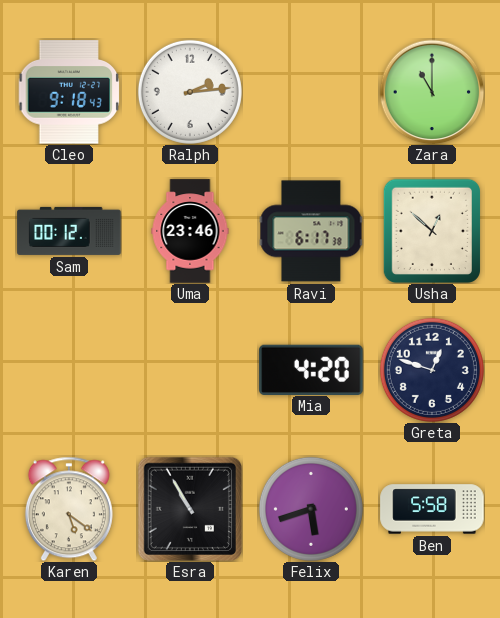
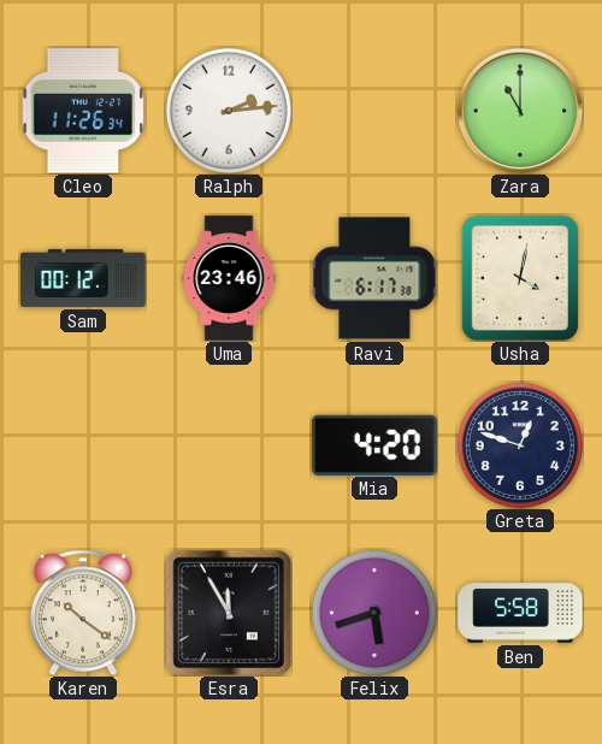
Cleo: 9:18 -> 11:26
Usha: 12:52 -> 4:02
Karen: 5:21 -> 10:21
Esra: 10:55 -> 11:55
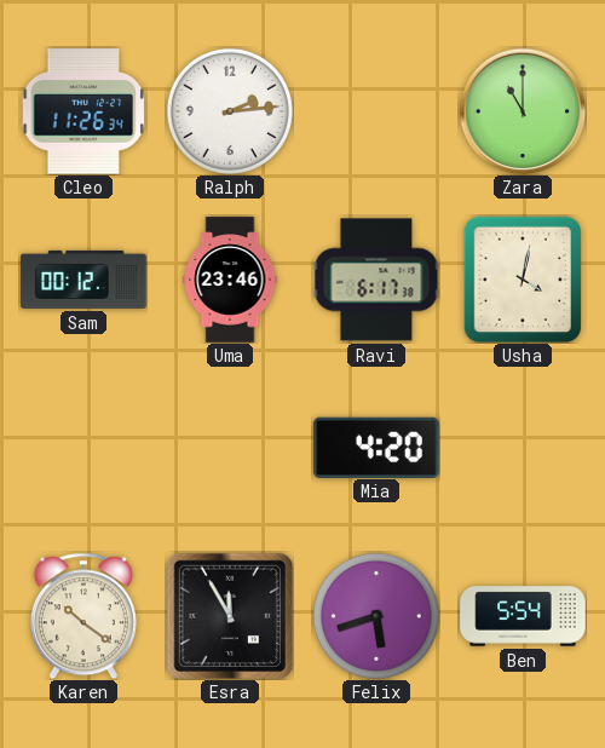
Greta: 12:48 -> none
Ben: 5:58 -> 5:54
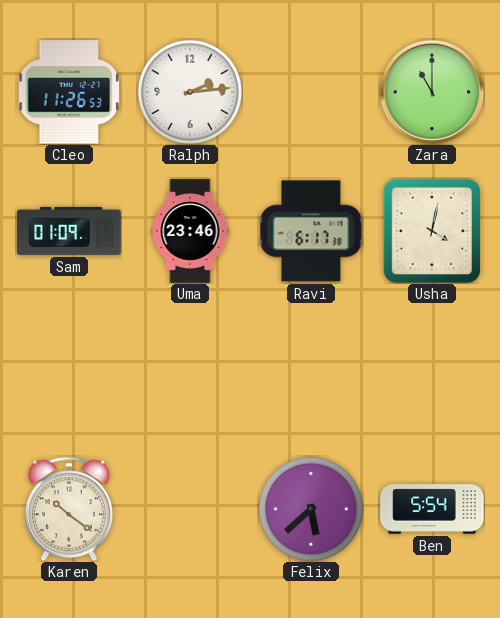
Cleo: 11:26:34 -> 11:26:53
Sam: 00:12 -> 01:09
Mia: 4:20 -> none
Esra: 11:55 -> none
Felix: 5:42 -> 5:38
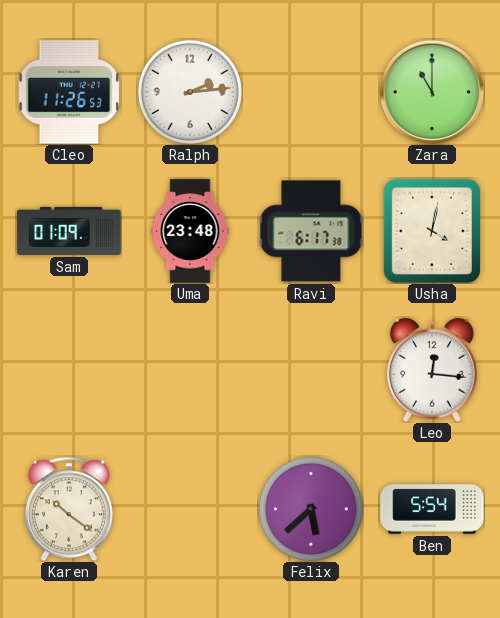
Uma: 23:46 -> 23:48
Leo: none -> 12:16
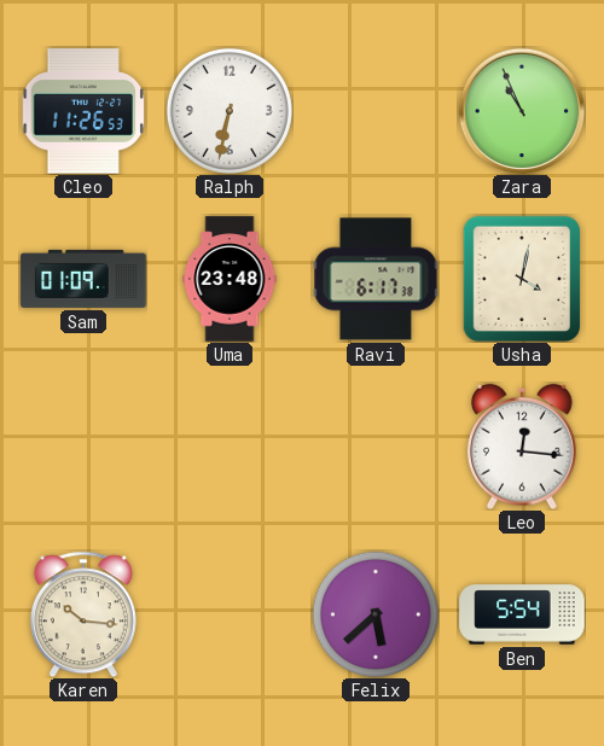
Ralph: 2:14 -> 6:32
Zara: 11:00 -> 10:56
Karen: 10:21 -> 10:16
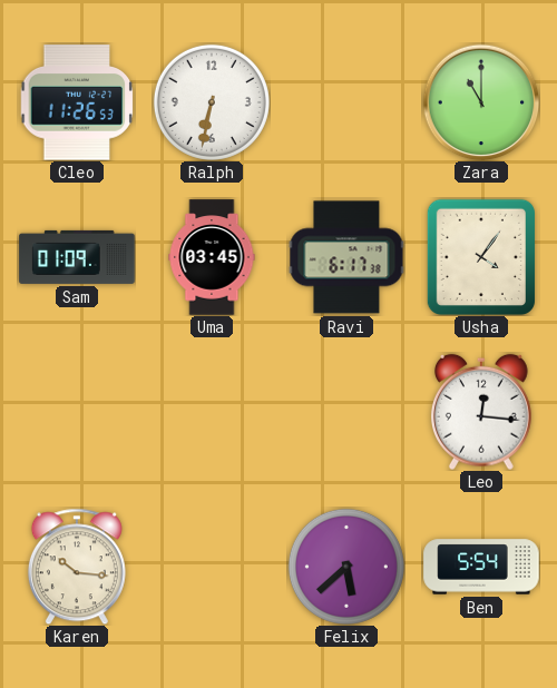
Zara: 10:56 -> 11:00
Uma: 23:48 -> 03:45
Usha: 4:02 -> 4:06
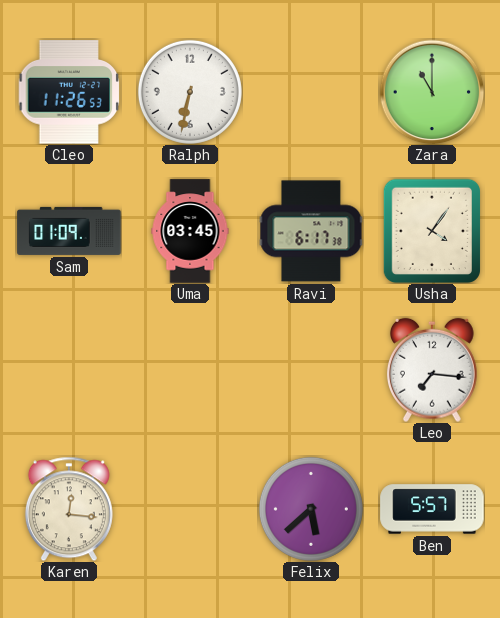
Leo: 12:16 -> 7:16
Karen: 10:16 -> 12:16
Ben: 5:54 -> 5:57
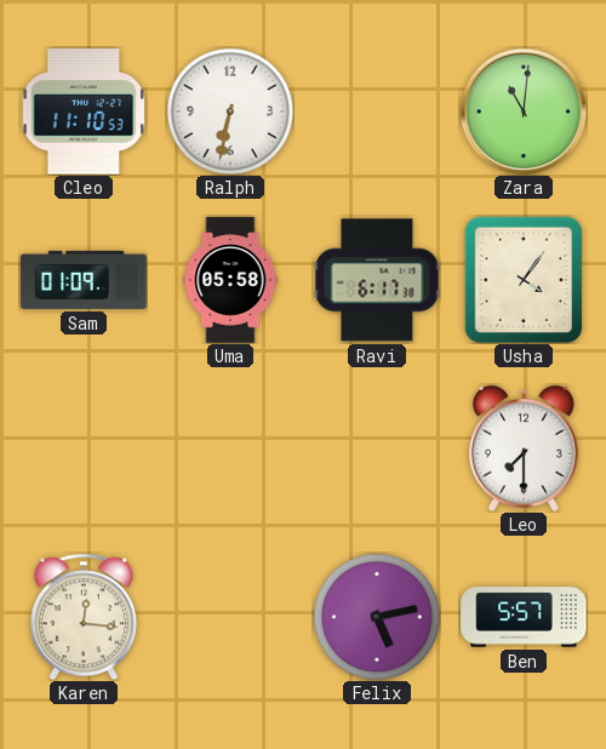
Cleo: 11:26 -> 11:10
Zara: 11:00 -> 11:01
Uma: 03:45 -> 05:58
Leo: 7:16 -> 7:30
Felix: 5:38 -> 5:13
